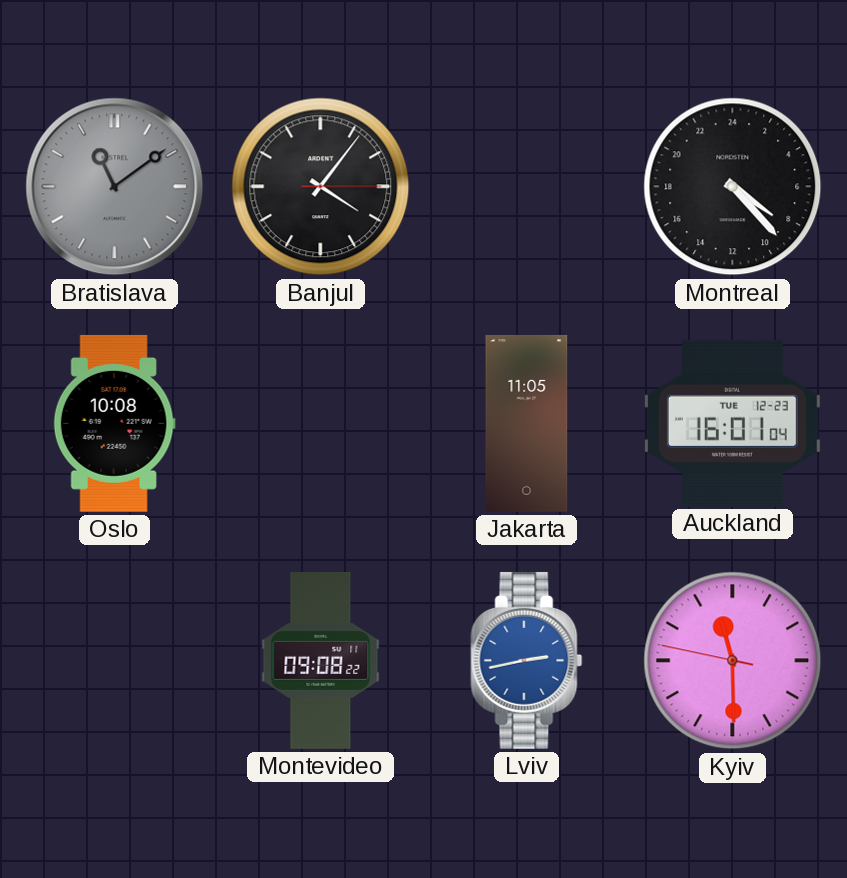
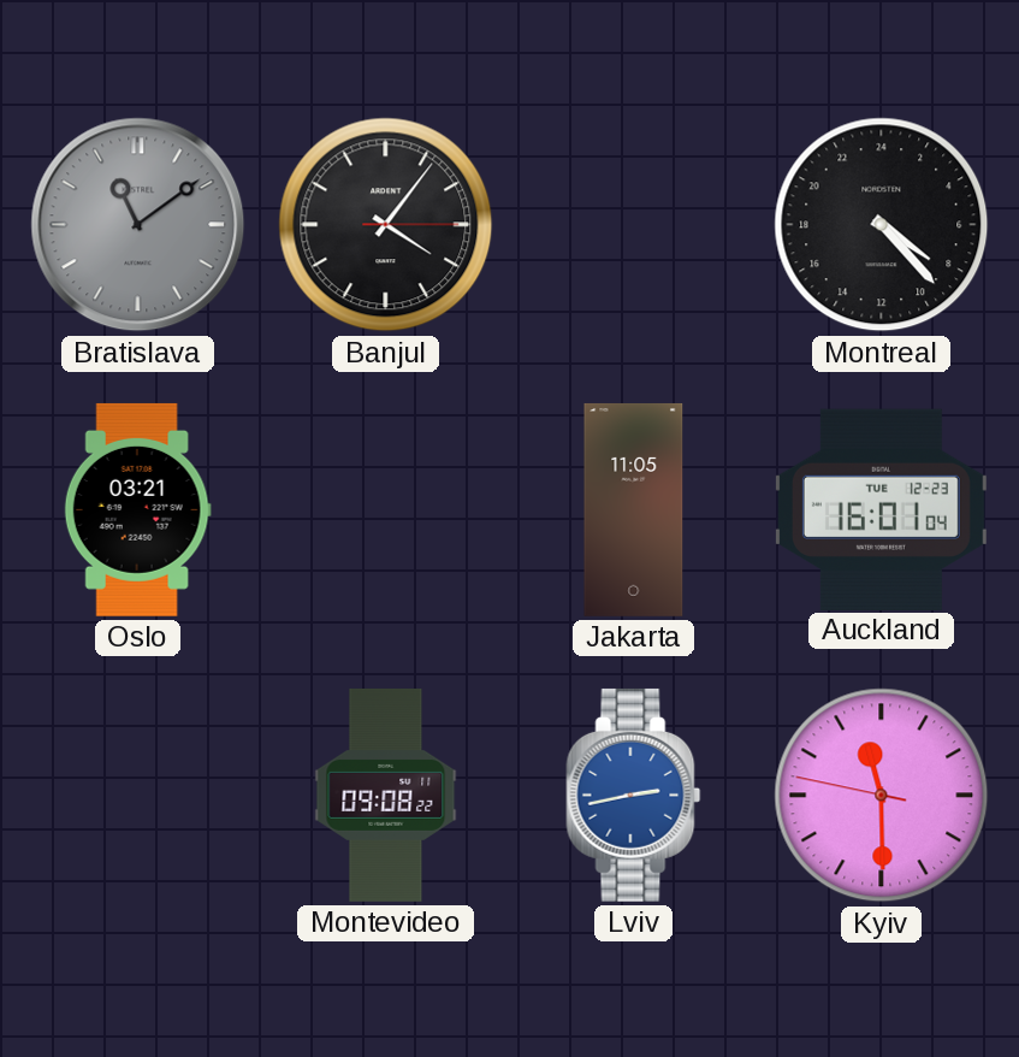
Oslo: 10:08 -> 03:21
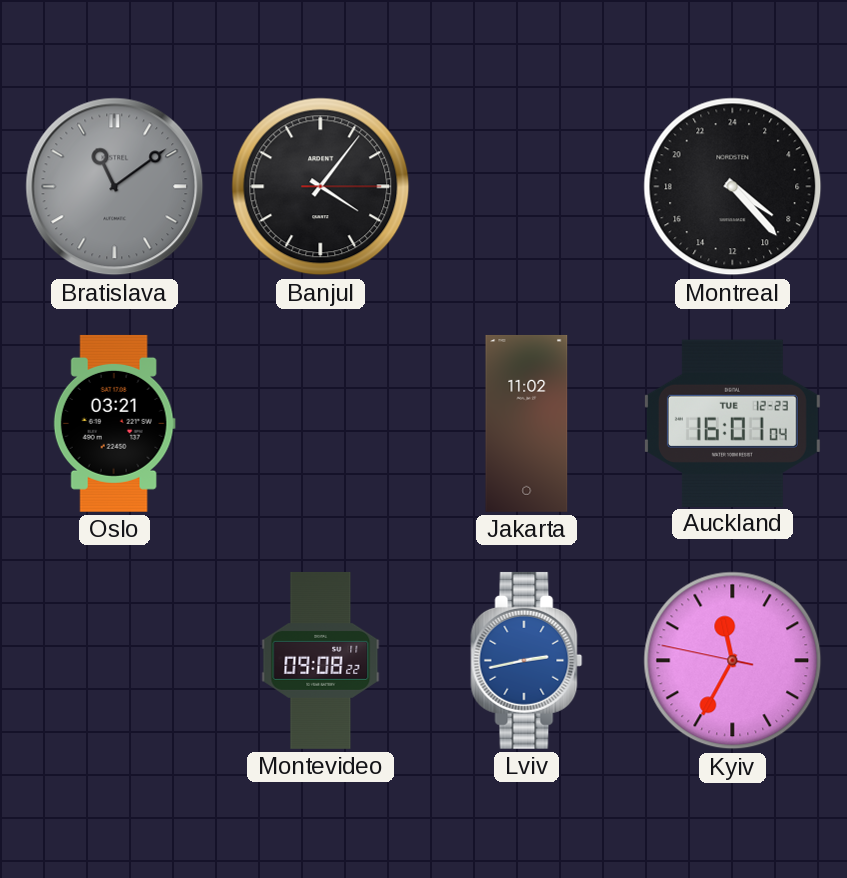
Jakarta: 11:05 -> 11:02
Kyiv: 11:29 -> 11:34
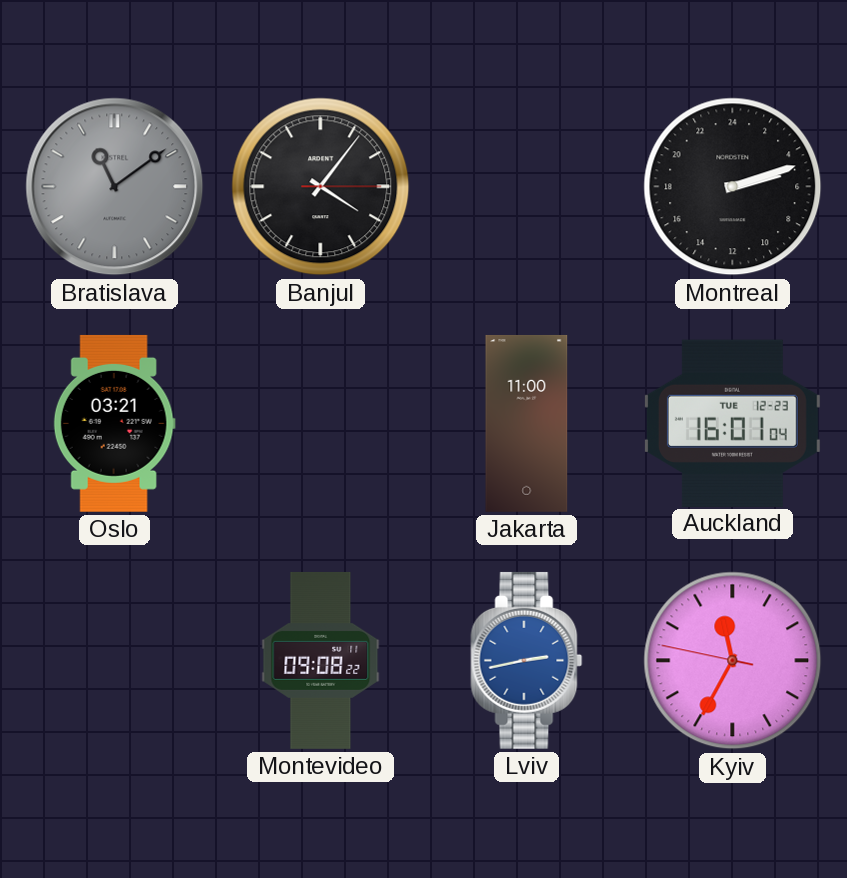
Montreal: 8:23 -> 5:12
Jakarta: 11:02 -> 11:00
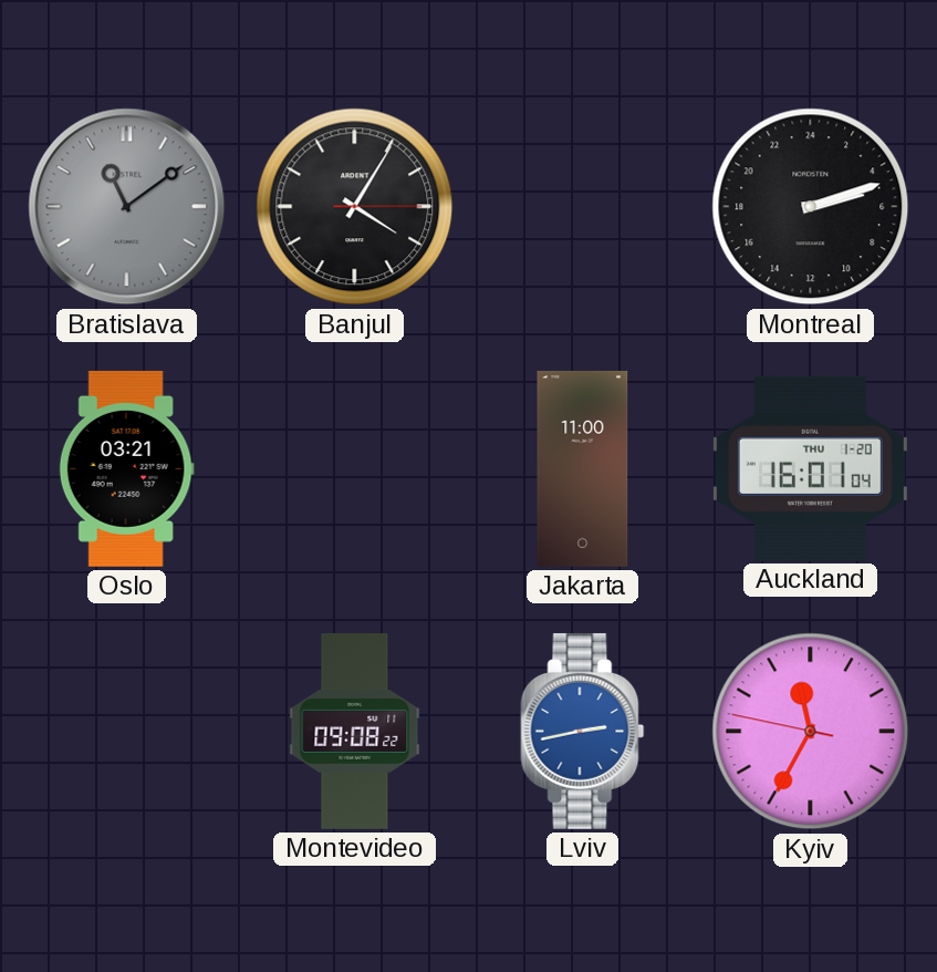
Banjul: 4:06 -> 4:05
Auckland date: TUE 12-23 -> THU 1-20
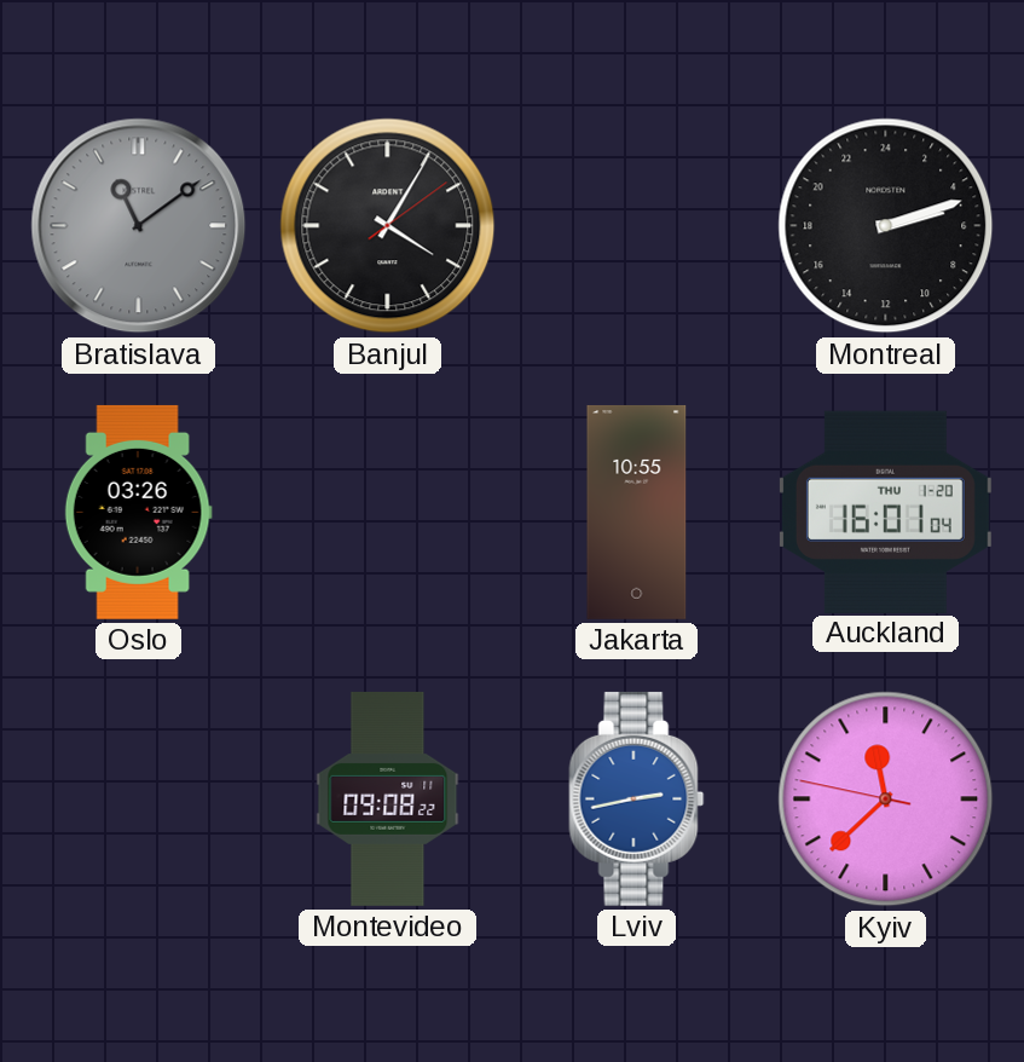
Banjul: 4:05:15 -> 4:05:09
Oslo: 03:21 -> 03:26
Jakarta: 11:00 -> 10:55
Kyiv: 11:34 -> 11:37
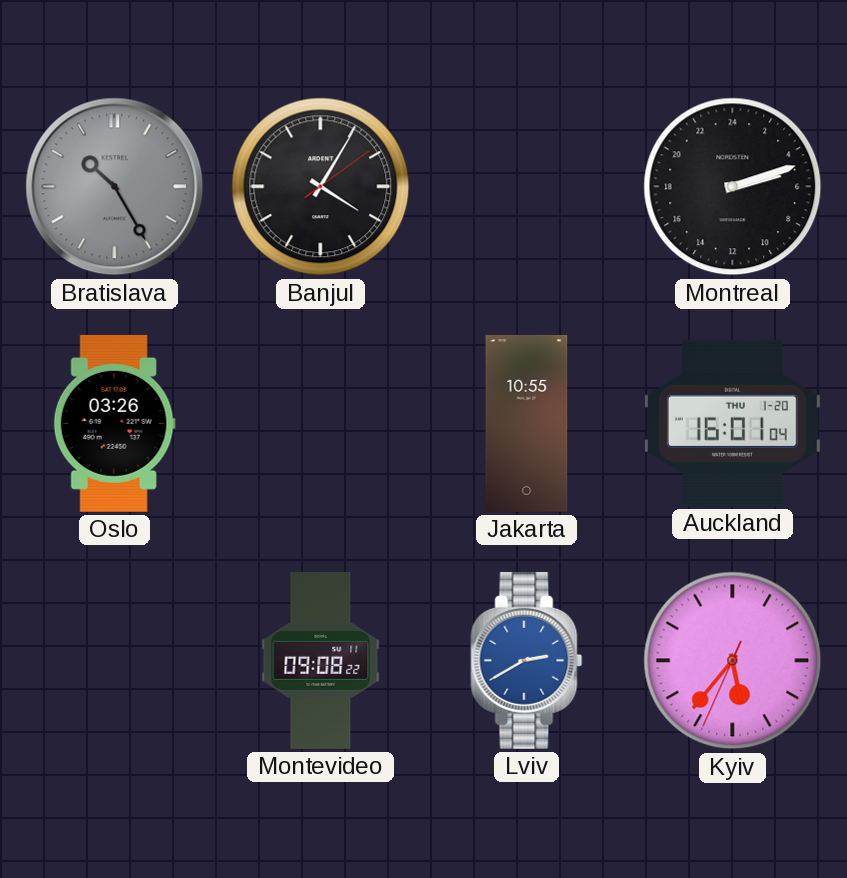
Bratislava: 11:09 -> 10:25
Lviv: 2:43 -> 2:40
Kyiv: 11:37 -> 5:36
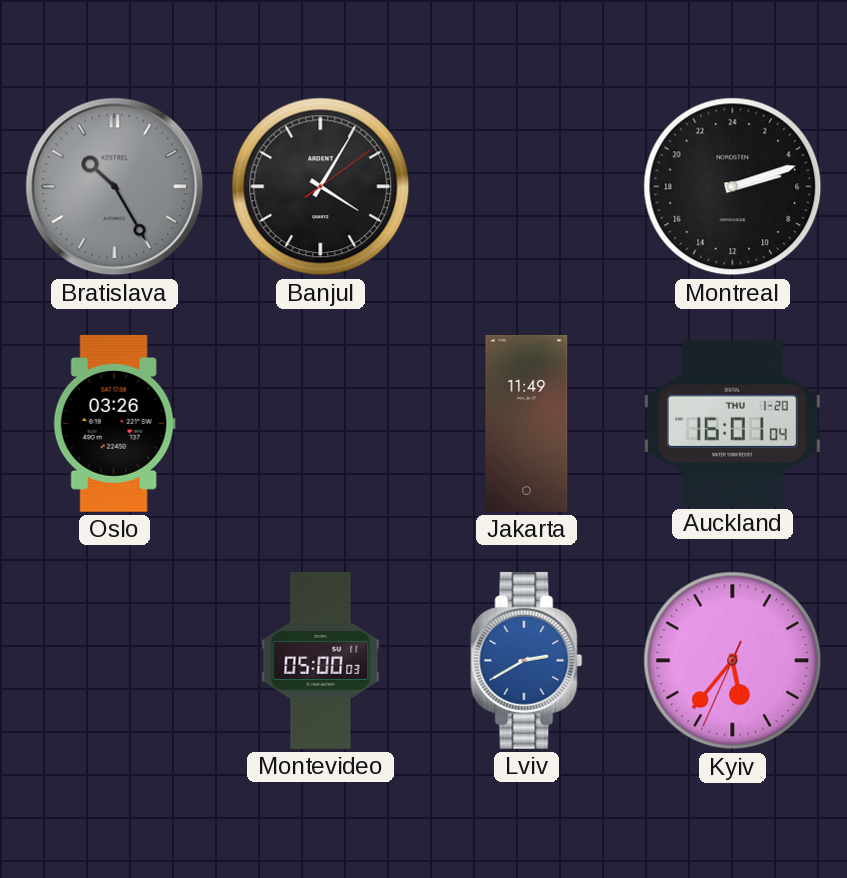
Jakarta: 10:55 -> 11:49
Montevideo: 09:08 -> 05:00
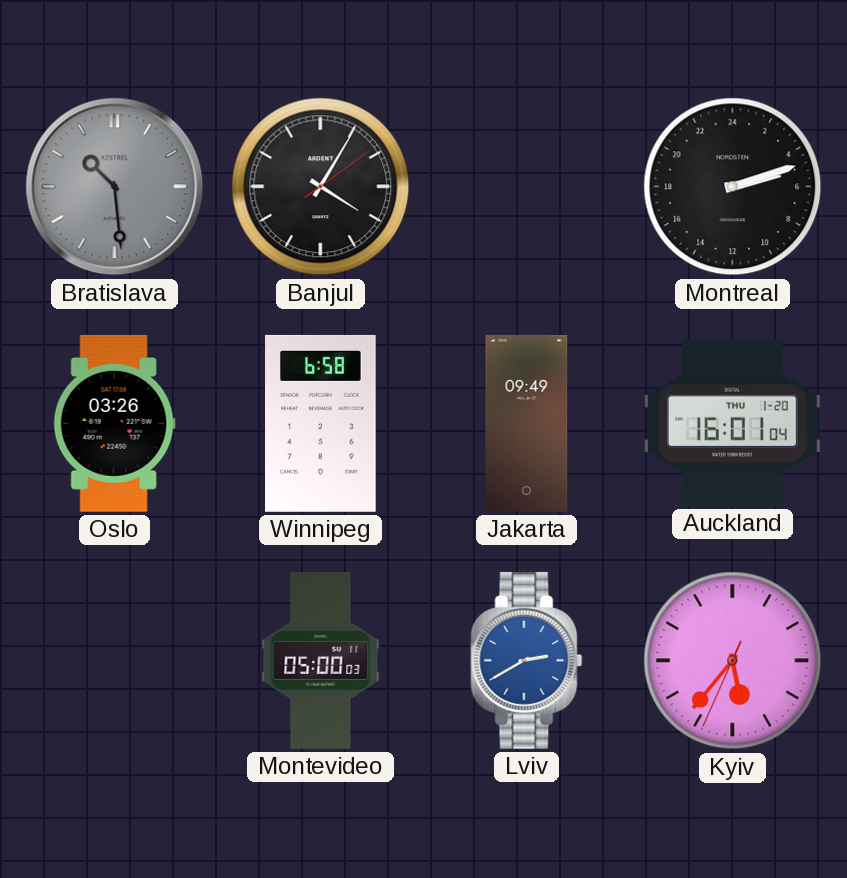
Bratislava: 10:25 -> 10:29
Winnipeg: none -> 6:58
Jakarta: 11:49 -> 09:49
